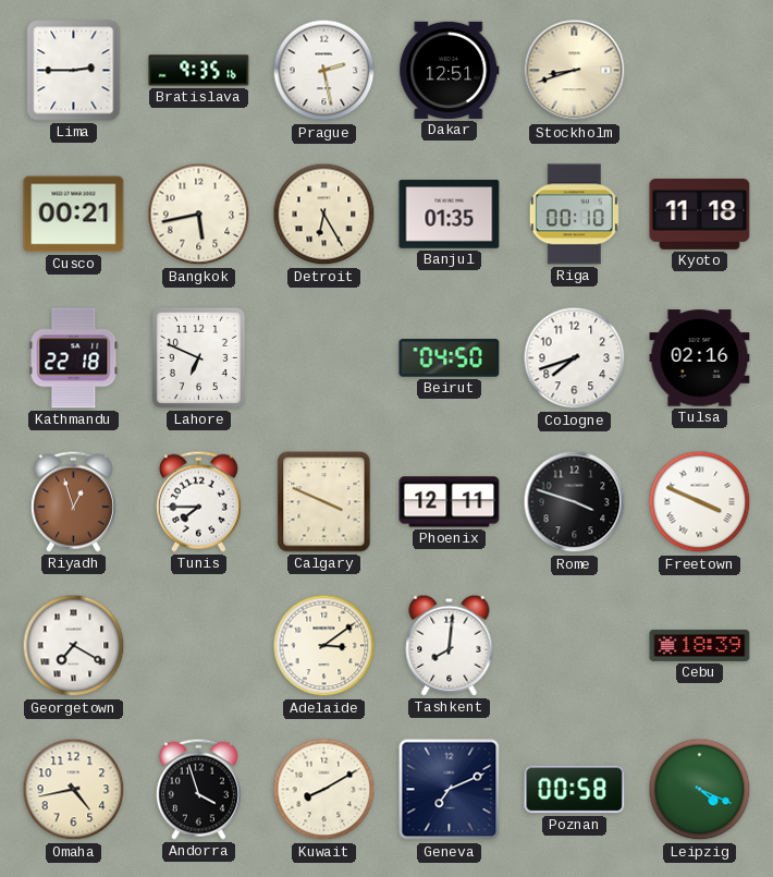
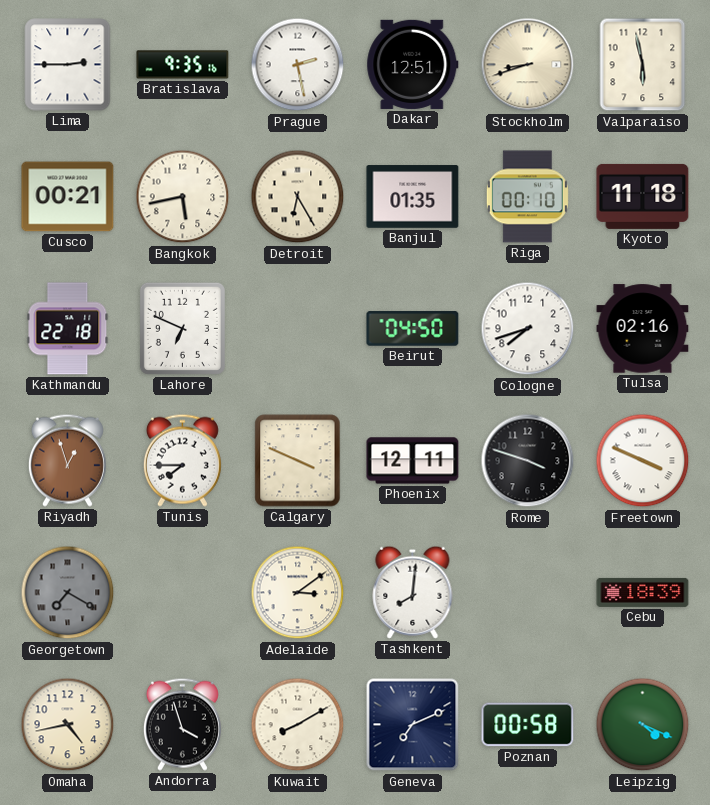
Valparaiso: none -> 5:58
Georgetown dial: white -> grey
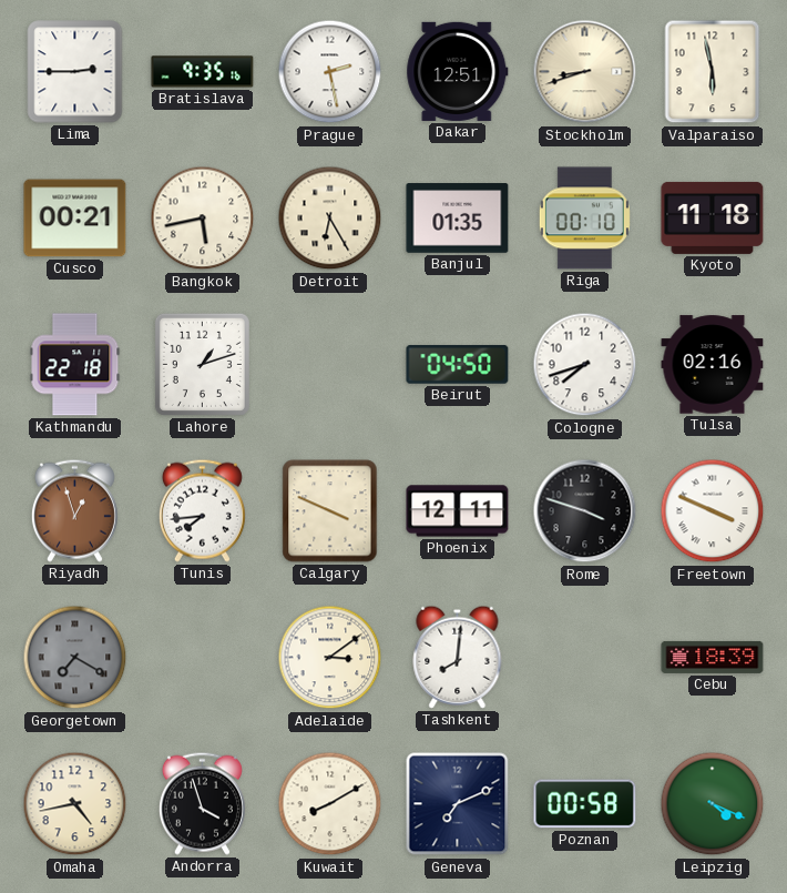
Lahore: 6:49 -> 1:12
Tunis: 7:45 -> 7:44
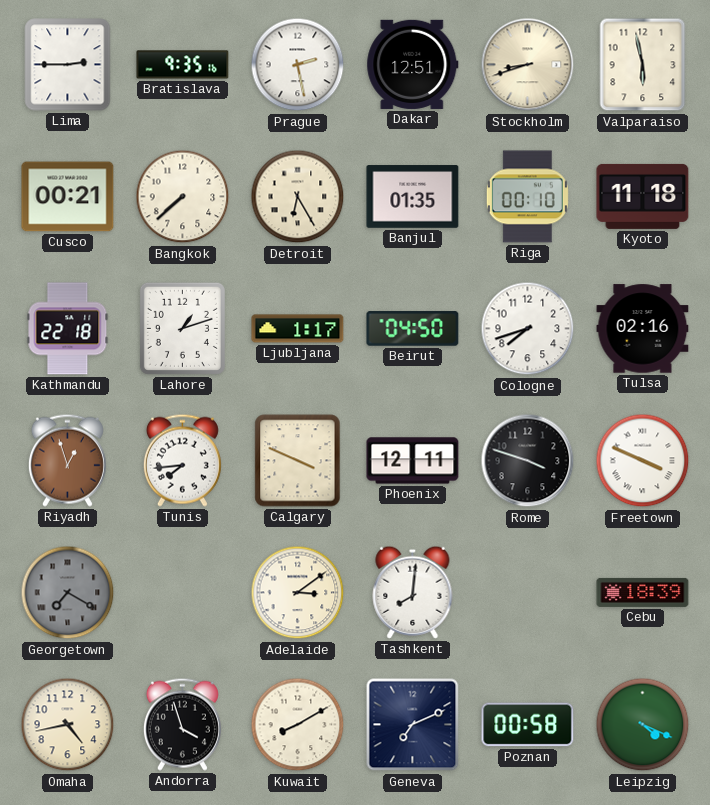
Bangkok: 5:43 -> 7:38
Ljubljana: none -> 1:17
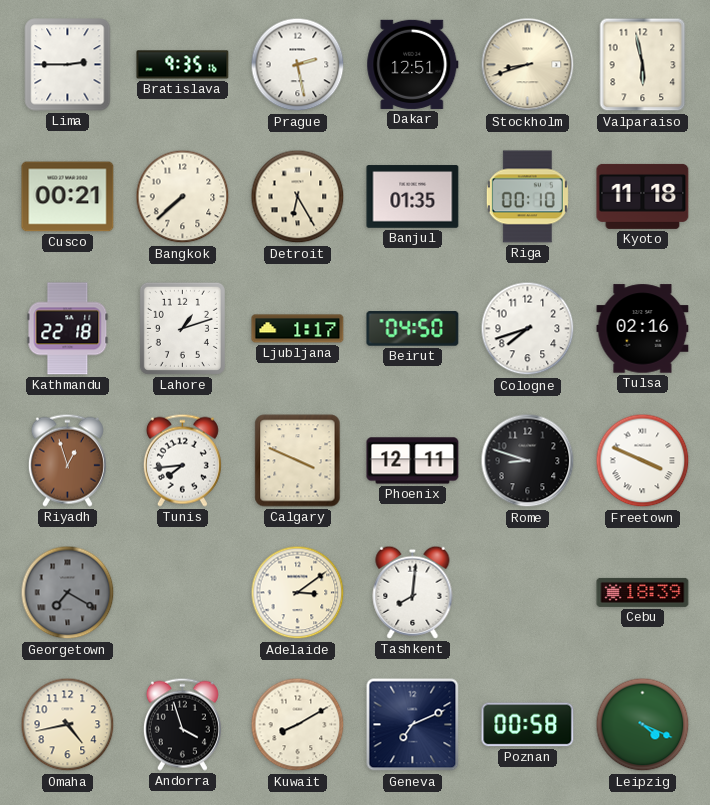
Rome: 3:48 -> 8:48
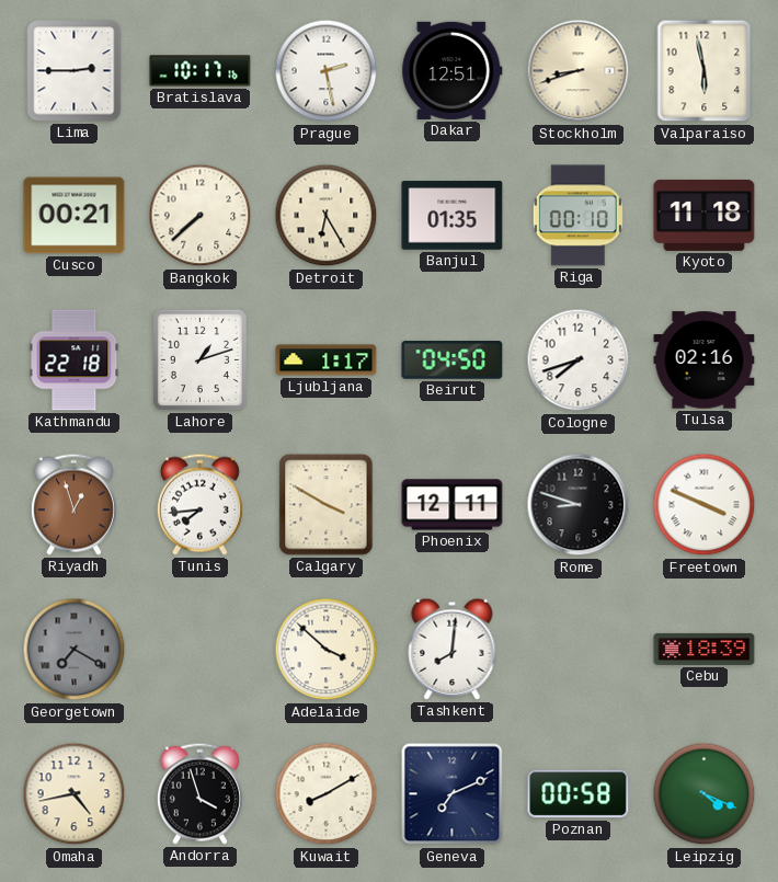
Bratislava: 9:35 -> 10:17
Calgary: 3:49 -> 3:50
Adelaide: 3:09 -> 3:52
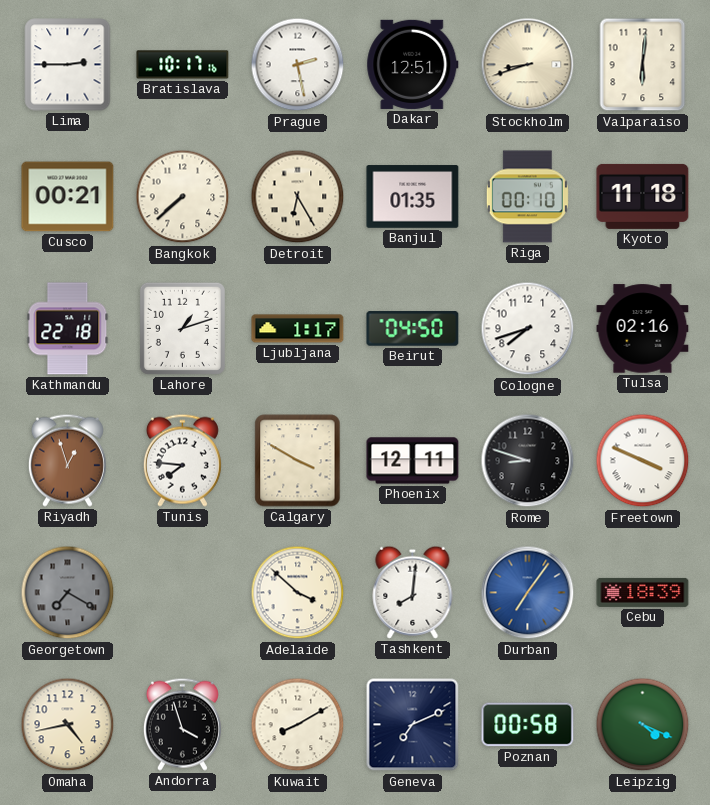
Valparaiso: 5:58 -> 6:01
Tunis: 7:44 -> 7:46
Durban: none -> 7:06
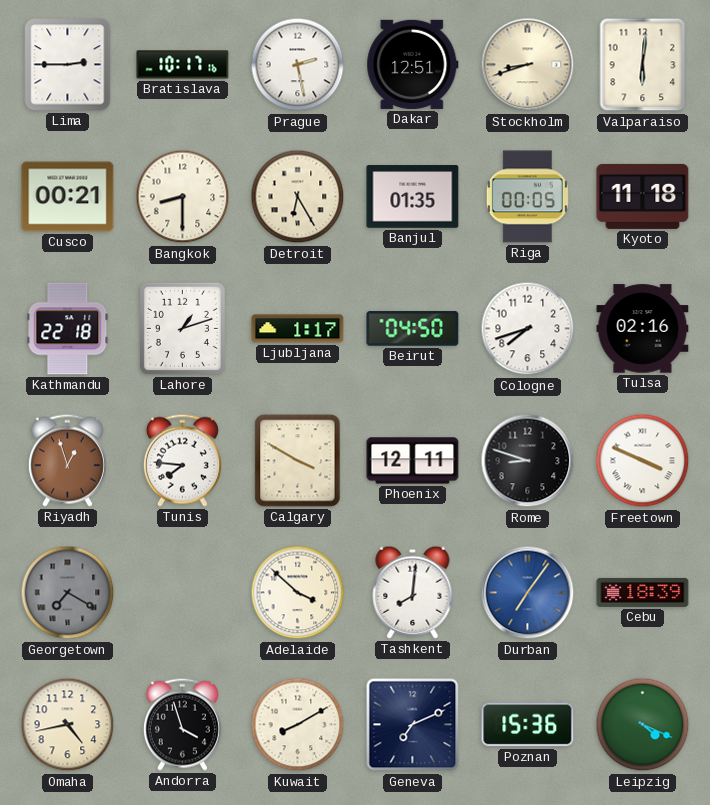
Bangkok: 7:38 -> 8:30
Riga: 00:10 -> 00:05
Poznan: 00:58 -> 15:36
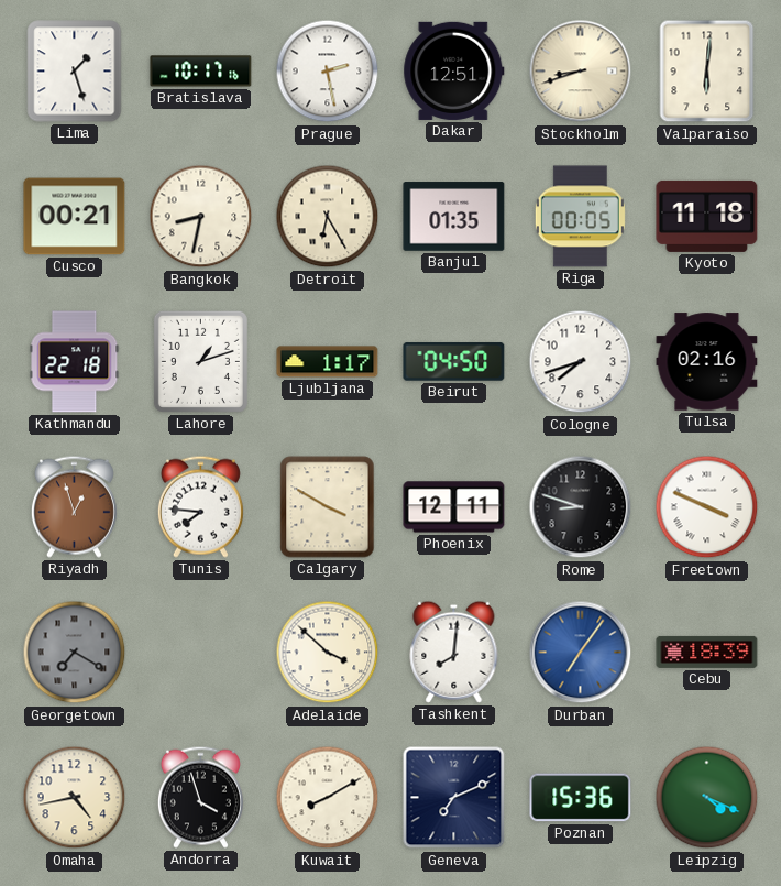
Lima: 2:45 -> 1:27
Bangkok: 8:30 -> 8:32
